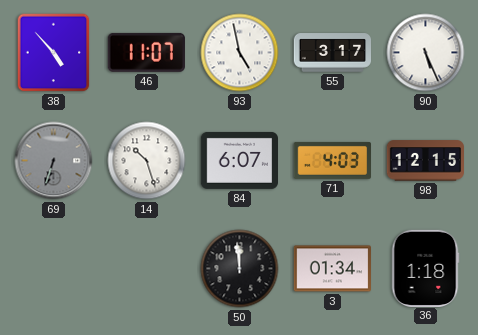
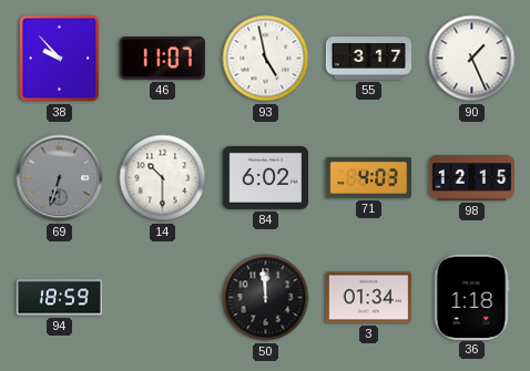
38: 4:53 -> 9:53
90: 5:26 -> 1:26
14: 10:27 -> 10:30
84: 6:07 -> 6:02
94: none -> 18:59
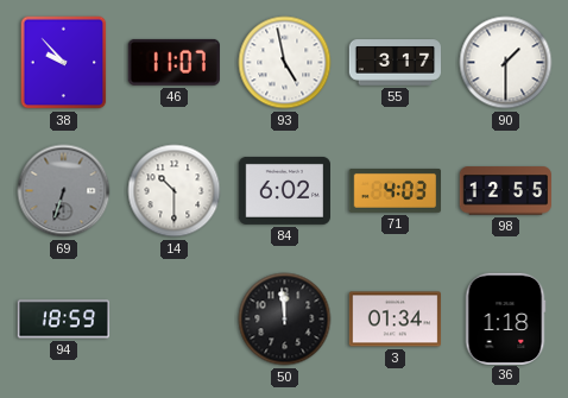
90: 1:26 -> 1:30
98: 12:15 -> 12:55
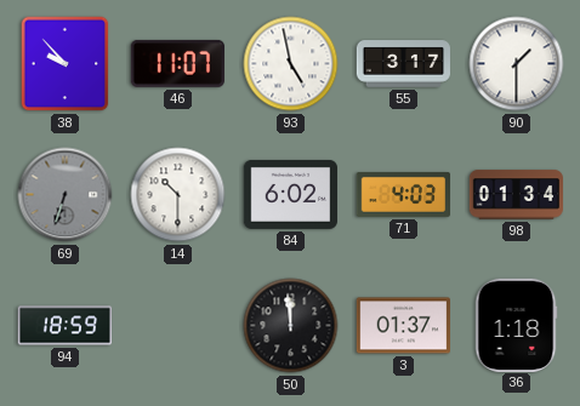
98: 12:55 -> 01:34
3: 01:34 -> 01:37
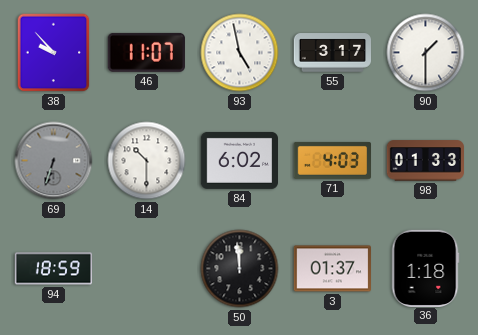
98: 01:34 -> 01:33
